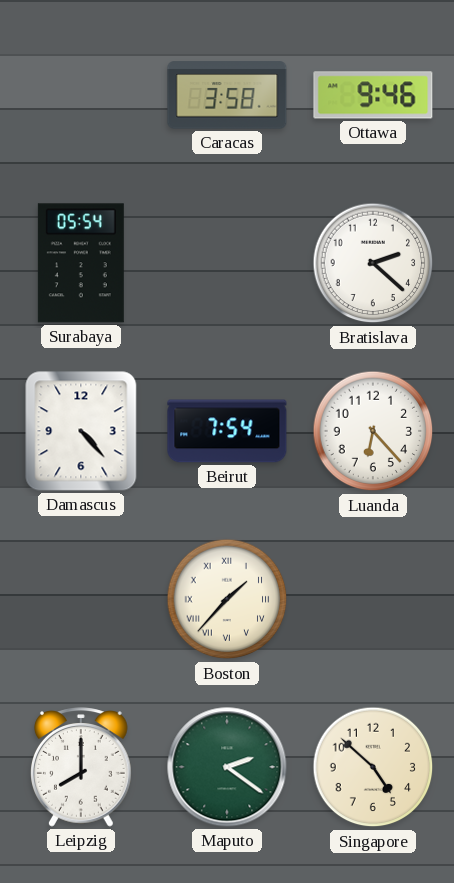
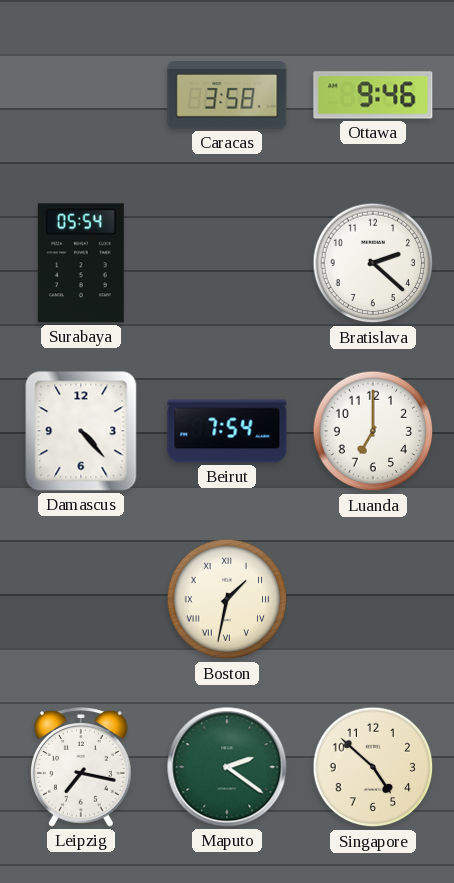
Luanda: 6:23 -> 7:00
Boston: 1:37 -> 1:32
Leipzig: 8:00 -> 7:17
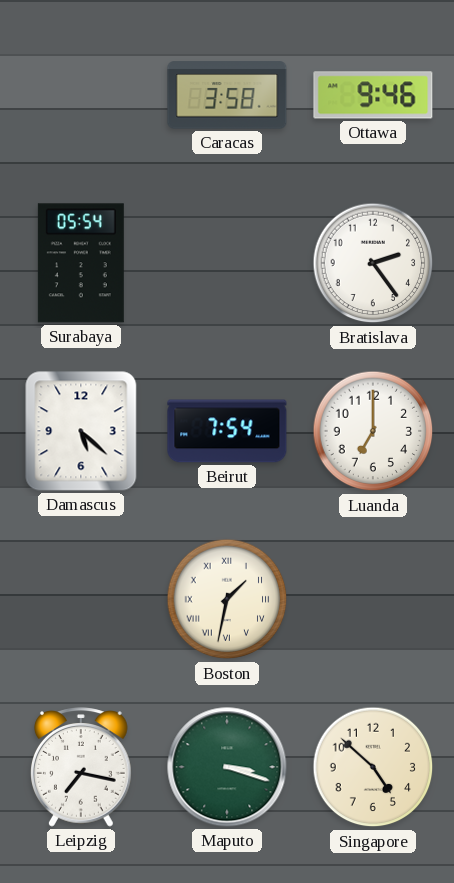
Bratislava: 2:22 -> 2:24
Damascus: 4:23 -> 5:22
Maputo: 2:21 -> 3:18
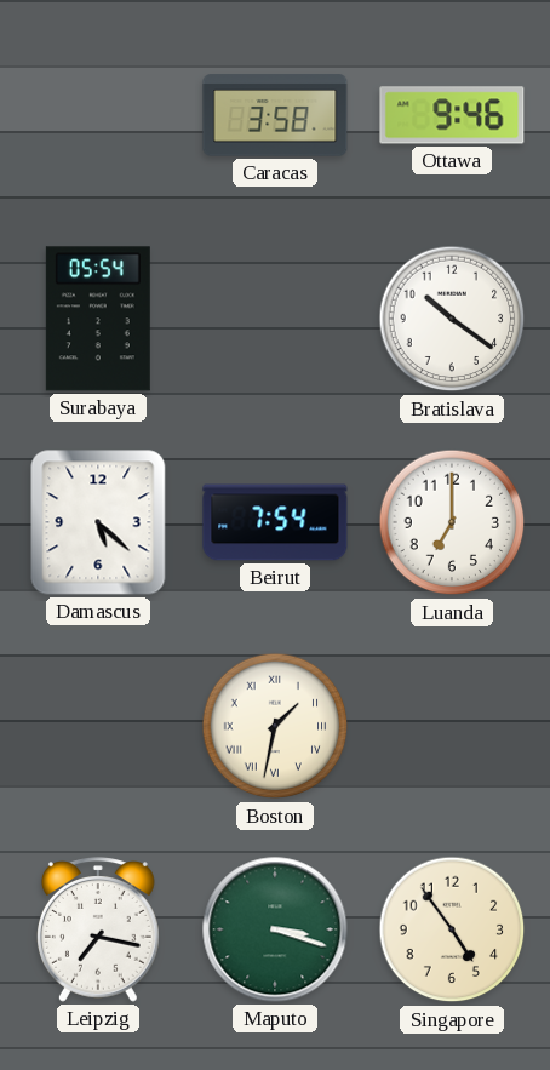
Bratislava: 2:24 -> 10:21
Singapore: 4:52 -> 4:54
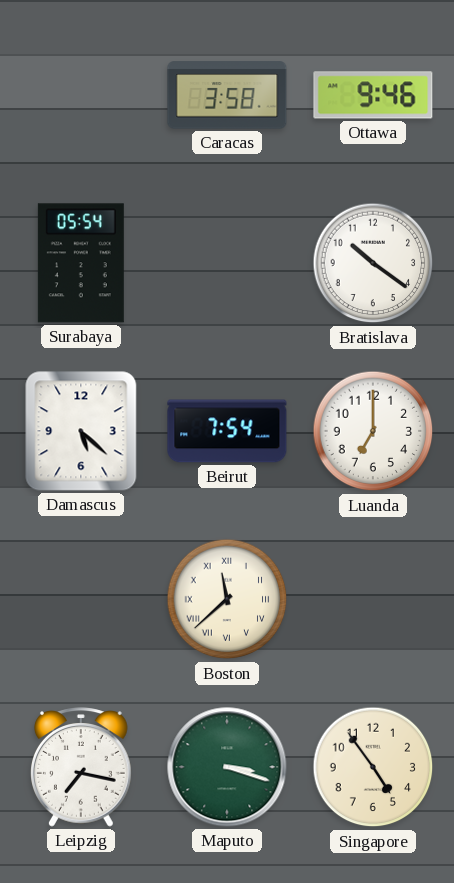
Boston: 1:32 -> 11:38
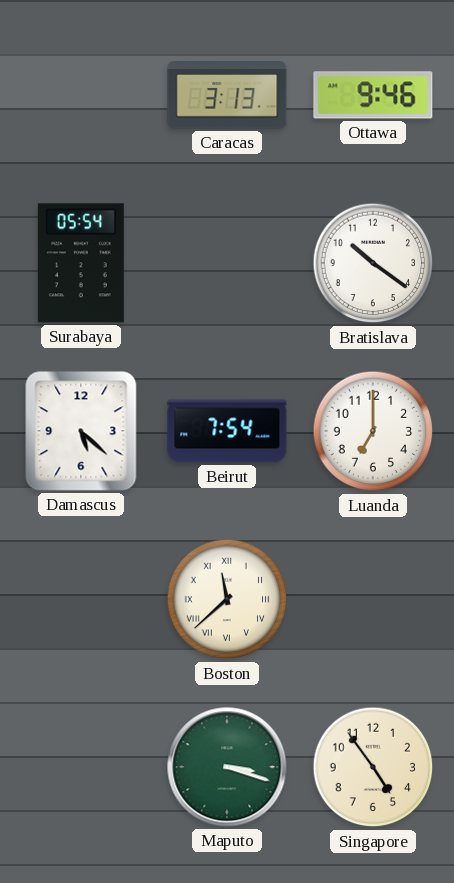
Caracas: 3:58 -> 3:13
Leipzig: 7:17 -> none
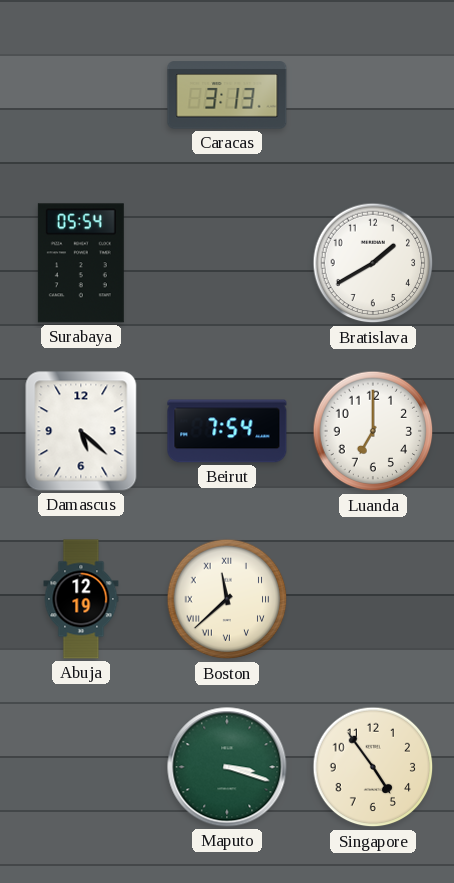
Ottawa: 9:46 -> none
Bratislava: 10:21 -> 1:40
Abuja: none -> 12:19
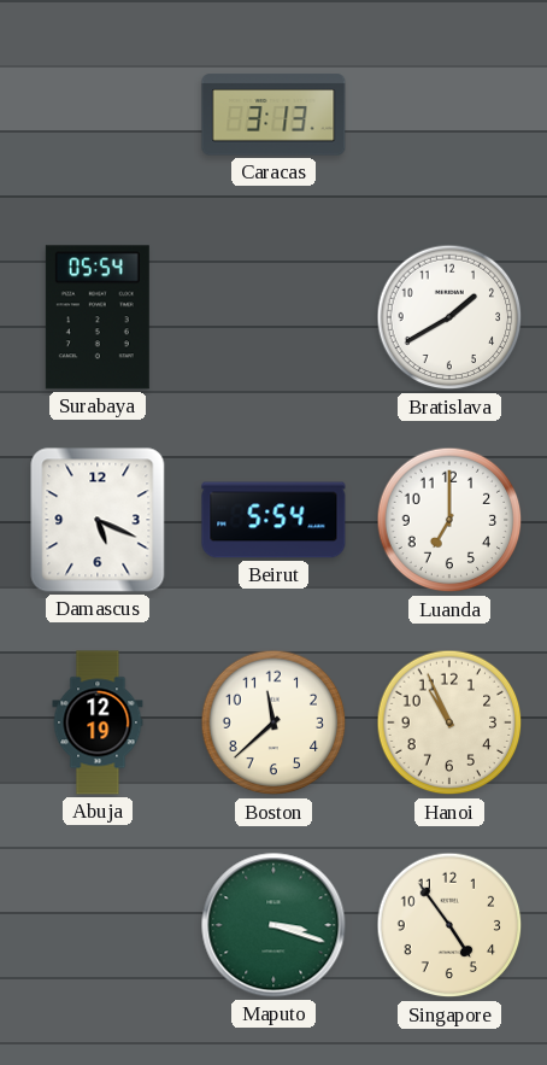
Damascus: 5:22 -> 5:19
Beirut: 7:54 -> 5:54
Boston numerals: Roman -> Arabic
Hanoi: none -> 10:56
